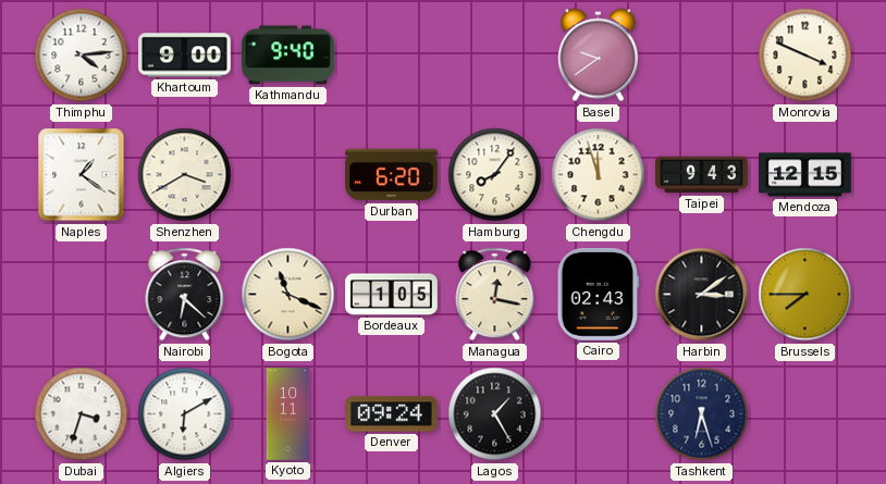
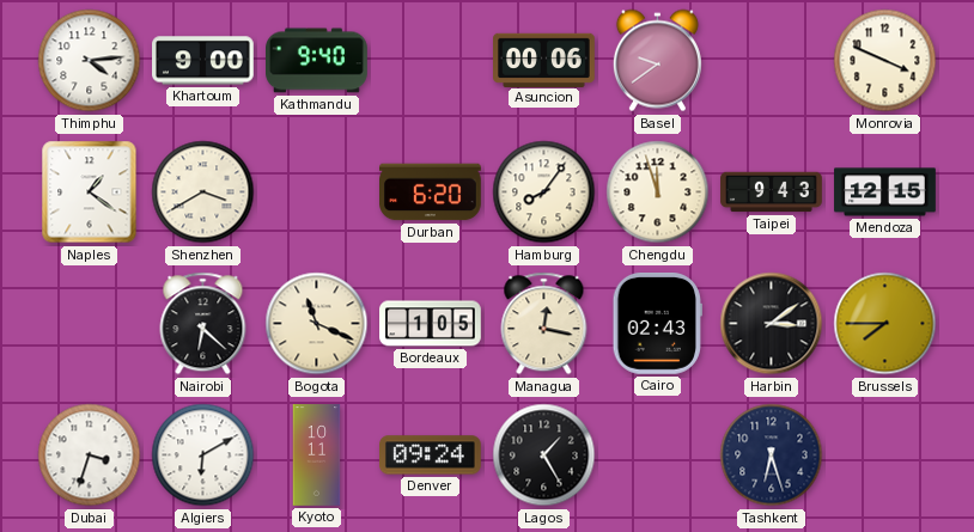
Asuncion: none -> 00:06
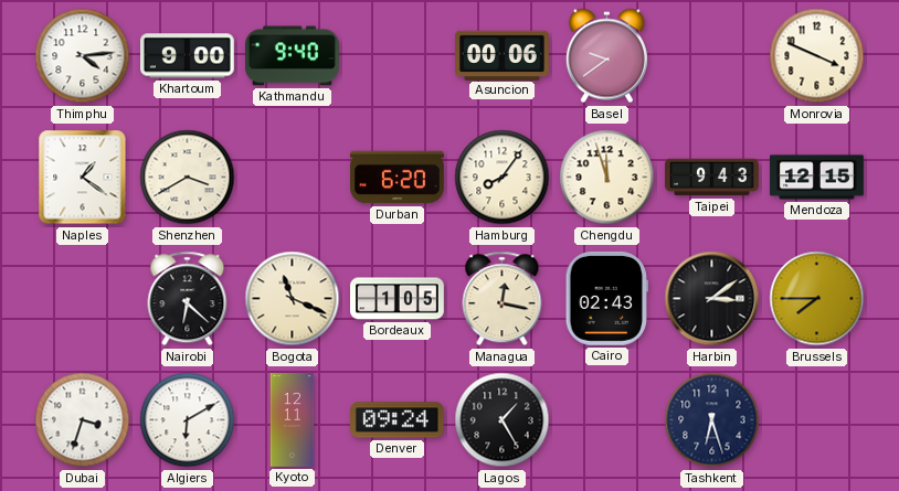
Kyoto: 10:11 -> 12:11
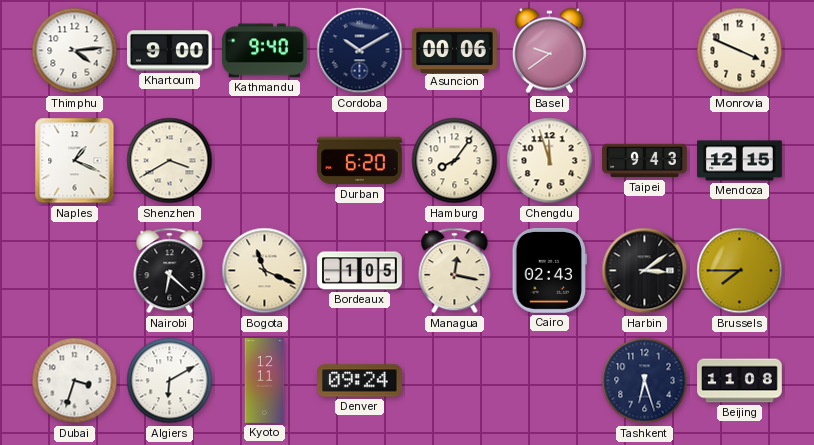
Cordoba: none -> 10:10
Naples: 1:21 -> 1:19
Lagos: 1:25 -> none
Beijing: none -> 11:08
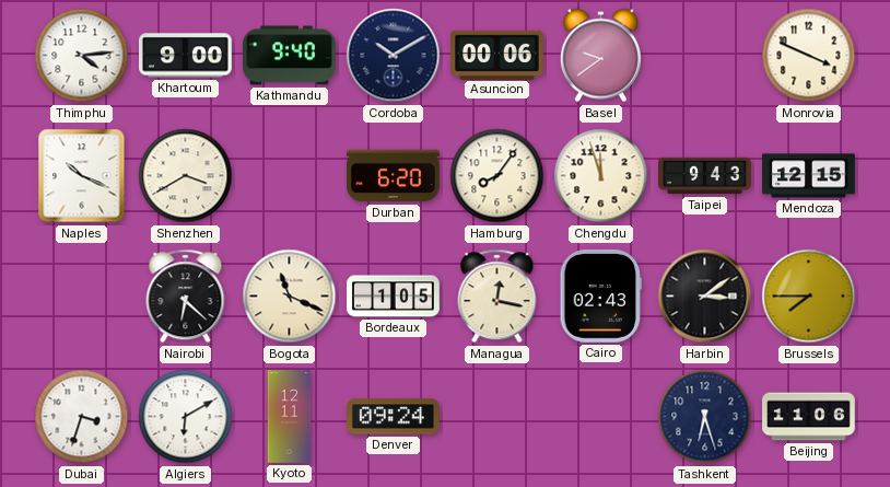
Naples: 1:19 -> 10:19
Beijing: 11:08 -> 11:06
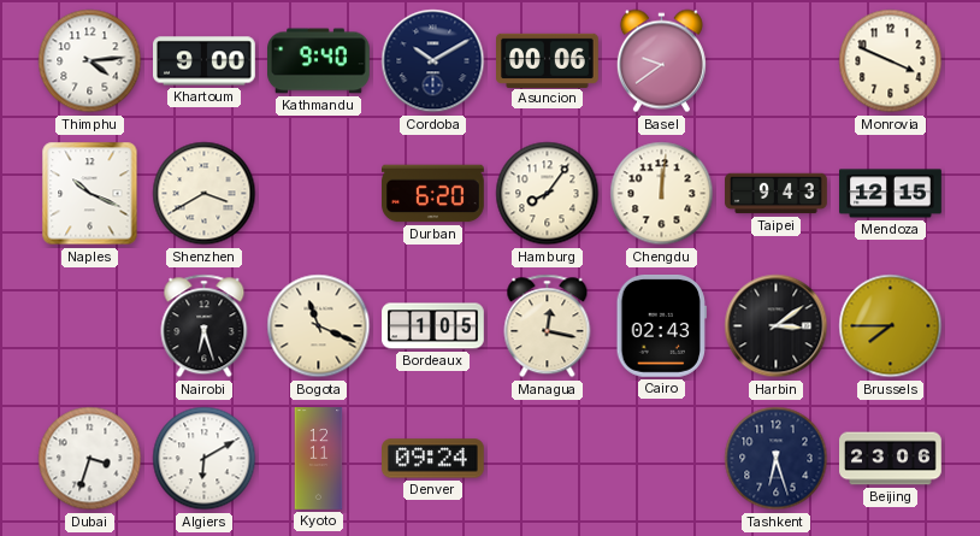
Chengdu: 11:57 -> 12:01
Nairobi: 6:22 -> 6:27
Beijing: 11:06 -> 23:06
